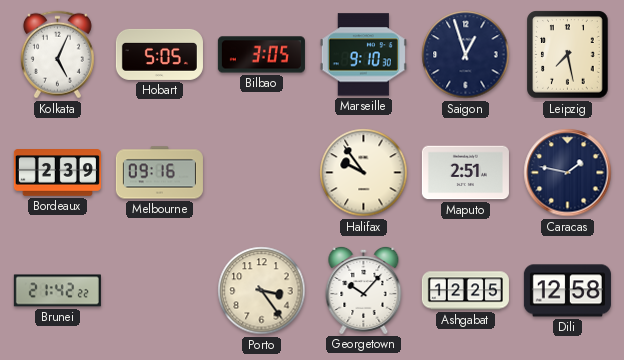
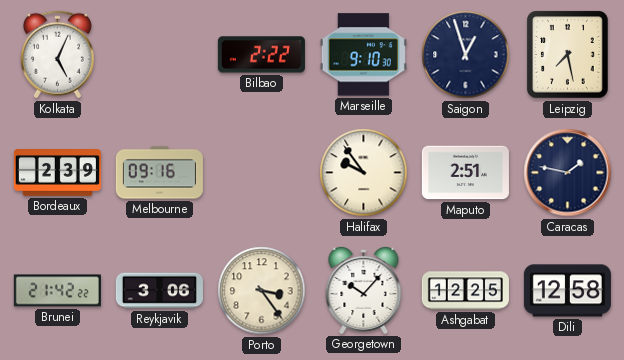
Hobart: 5:05 -> none
Bilbao: 3:05 -> 2:22
Reykjavik: none -> 3:06
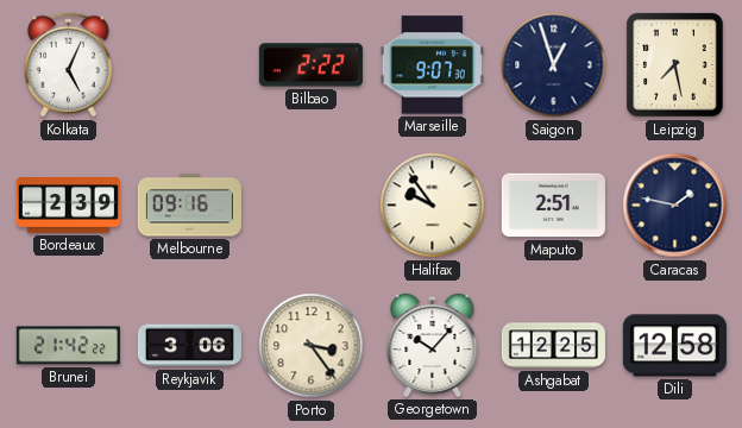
Marseille: 9:10 -> 9:07
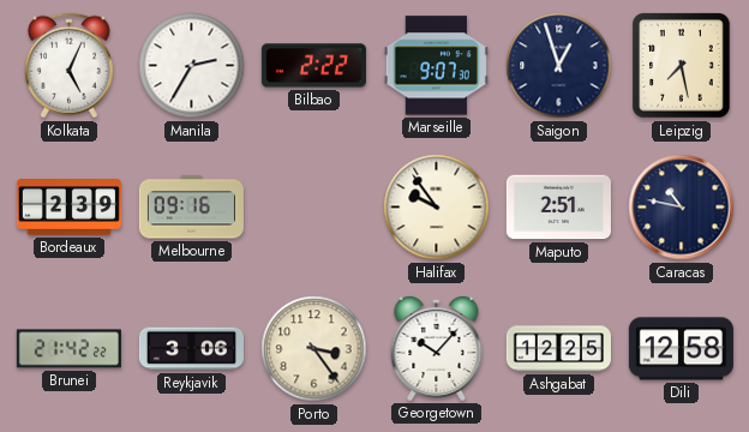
Manila: none -> 2:35
Caracas: 1:47 -> 10:47
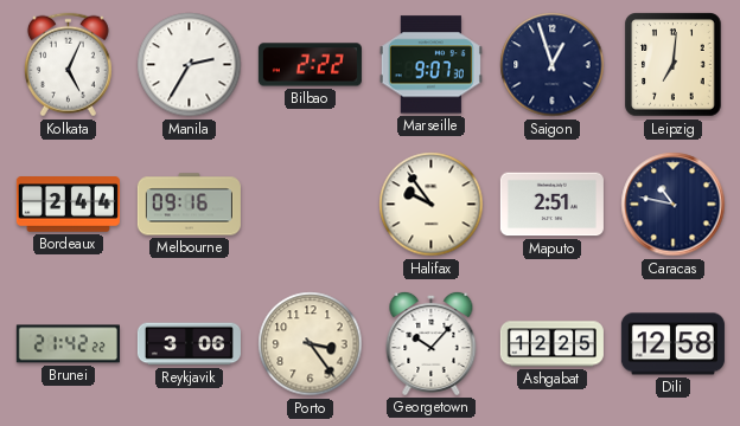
Leipzig: 7:28 -> 7:01
Bordeaux: 2:39 -> 2:44
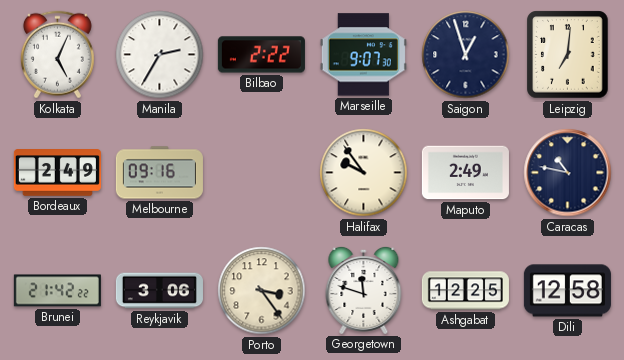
Bordeaux: 2:44 -> 2:49
Maputo: 2:51 -> 2:49
Georgetown: 10:07 -> 11:48
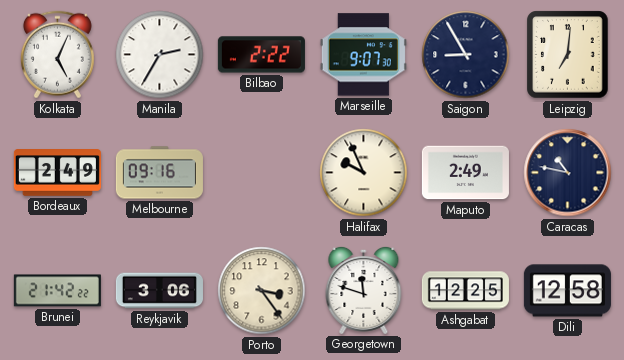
Saigon: 12:57 -> 8:55
Halifax: 9:54 -> 9:56
